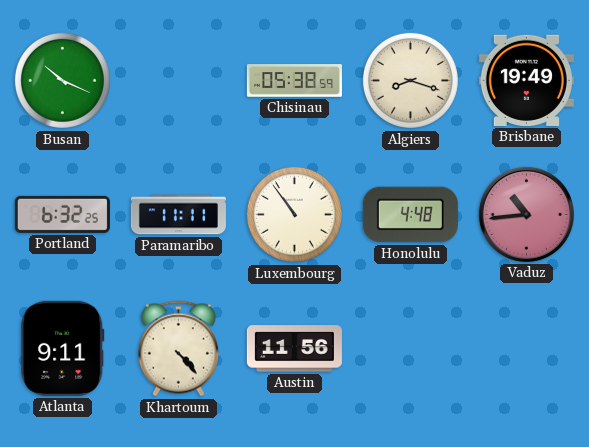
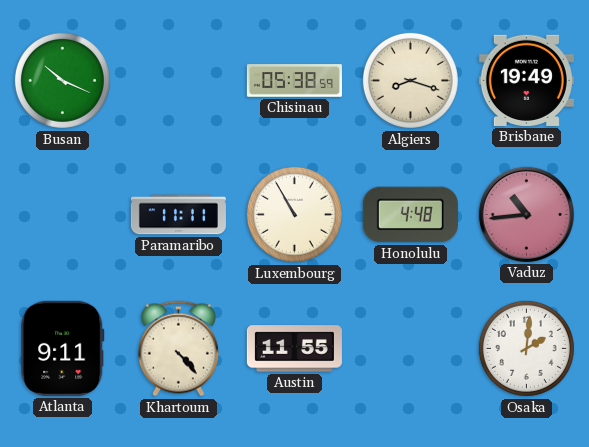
Portland: 6:32 -> none
Luxembourg: 10:54 -> 10:55
Austin: 11:56 -> 11:55
Osaka: none -> 2:01
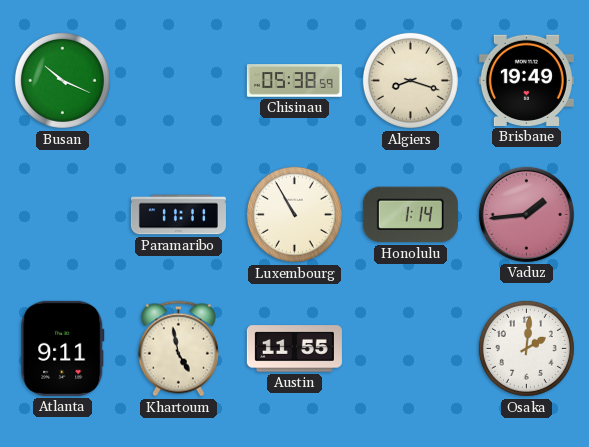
Honolulu: 4:48 -> 1:14
Vaduz: 10:44 -> 1:44
Khartoum: 4:23 -> 4:58
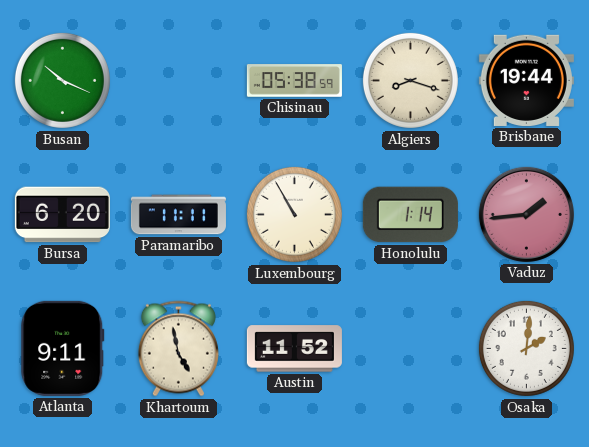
Brisbane: 19:49 -> 19:44
Bursa: none -> 6:20
Austin: 11:55 -> 11:52
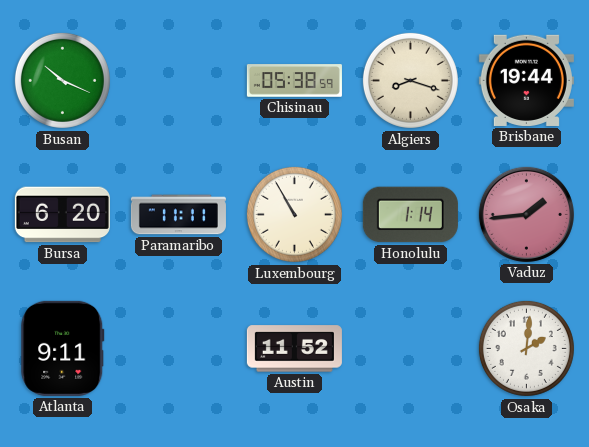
Khartoum: 4:58 -> none
